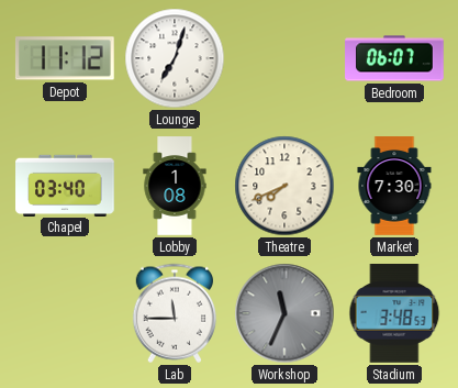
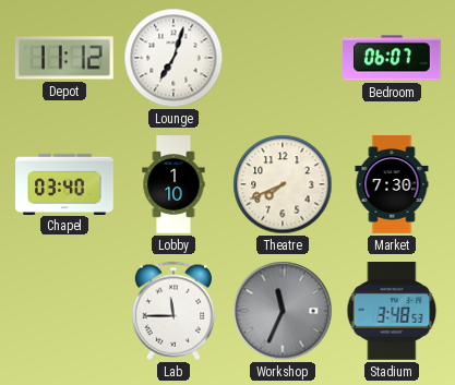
Lobby: 1:08 -> 1:10
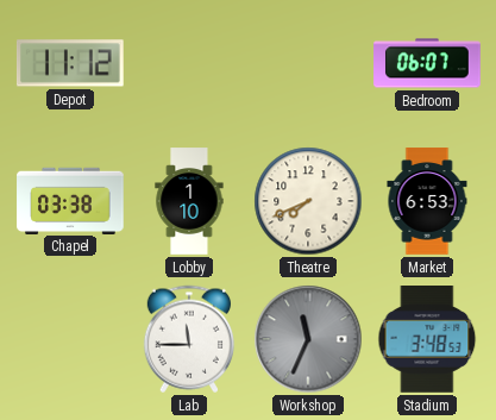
Lounge: 7:03 -> none
Chapel: 03:40 -> 03:38
Market: 7:30 -> 6:53
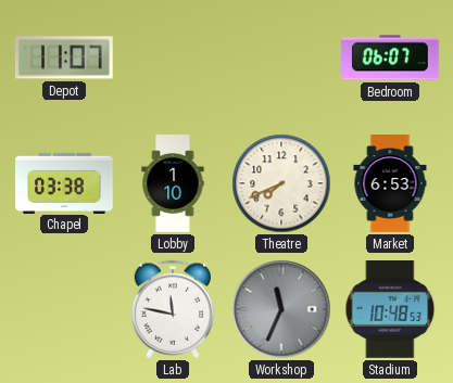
Depot: 11:12 -> 11:07
Lab: 11:45 -> 11:47
Stadium: 3:48 -> 10:48
